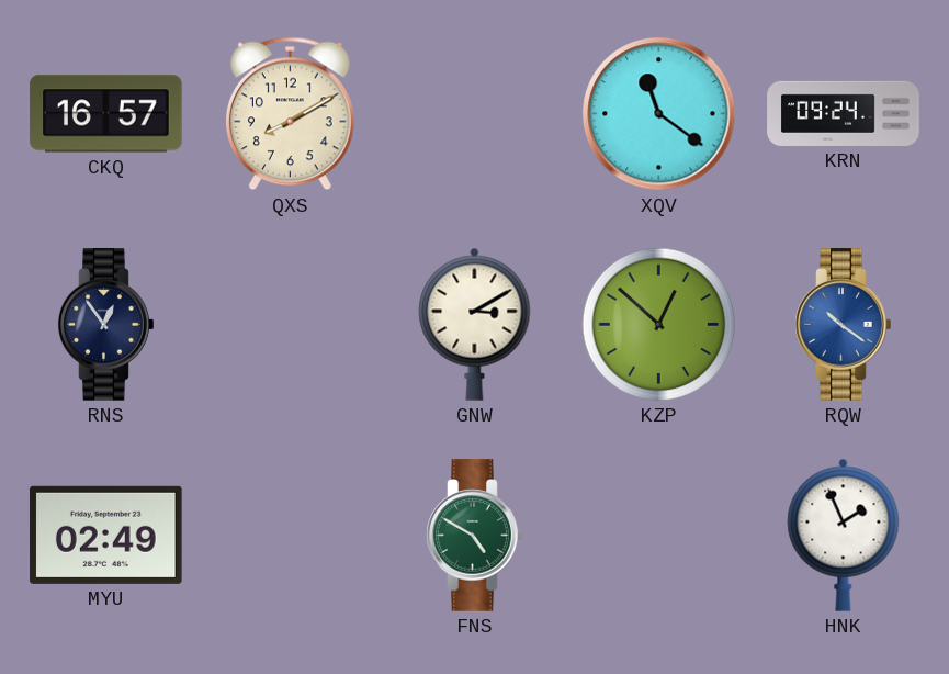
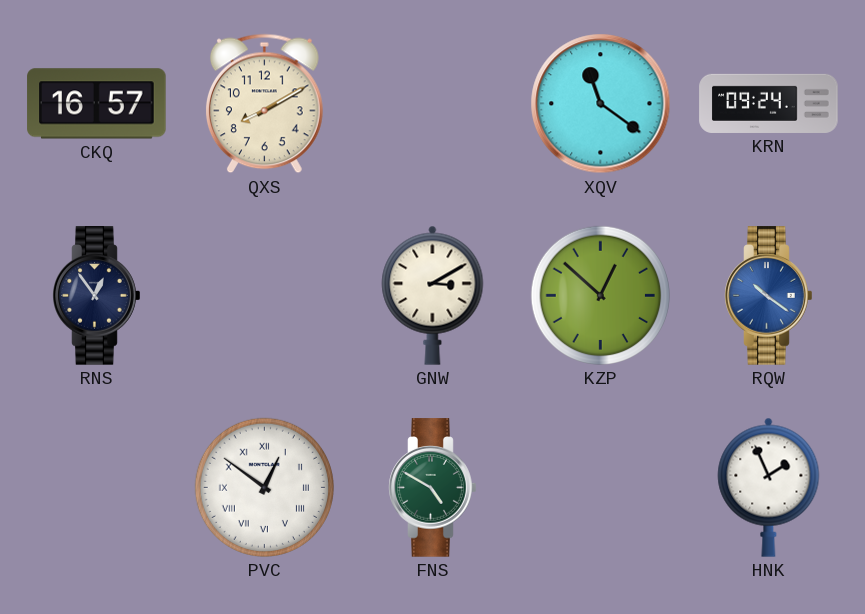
MYU: 02:49 -> none
PVC: none -> 12:51
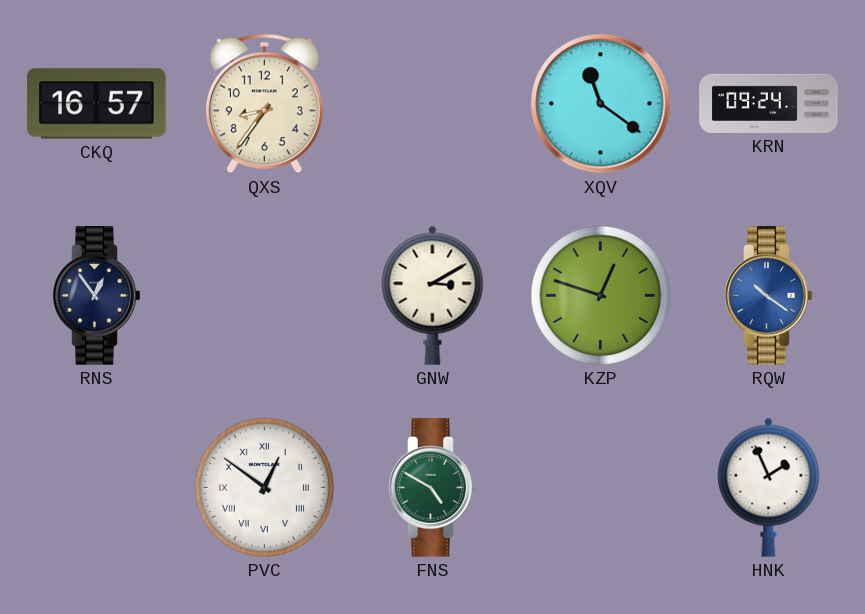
QXS: 8:10 -> 8:36
KZP: 12:52 -> 12:48
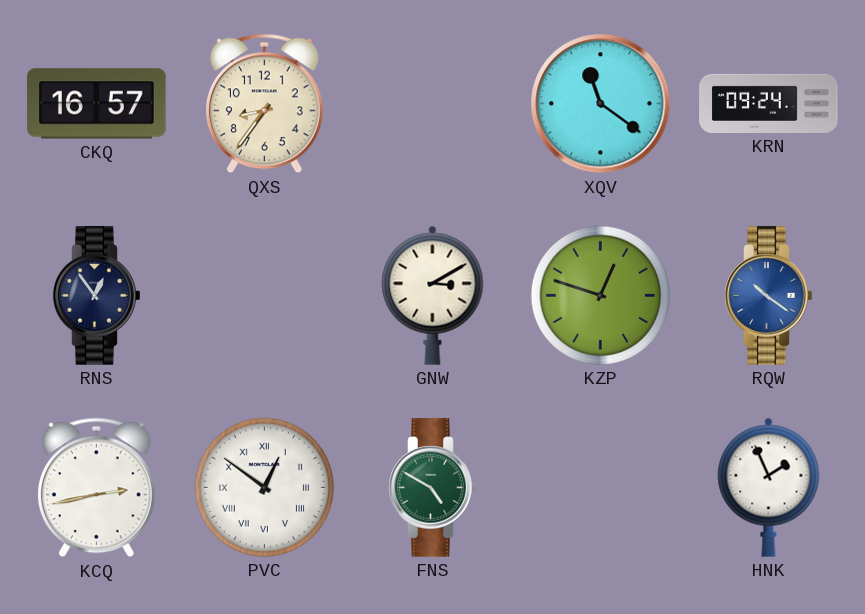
KCQ: none -> 2:43
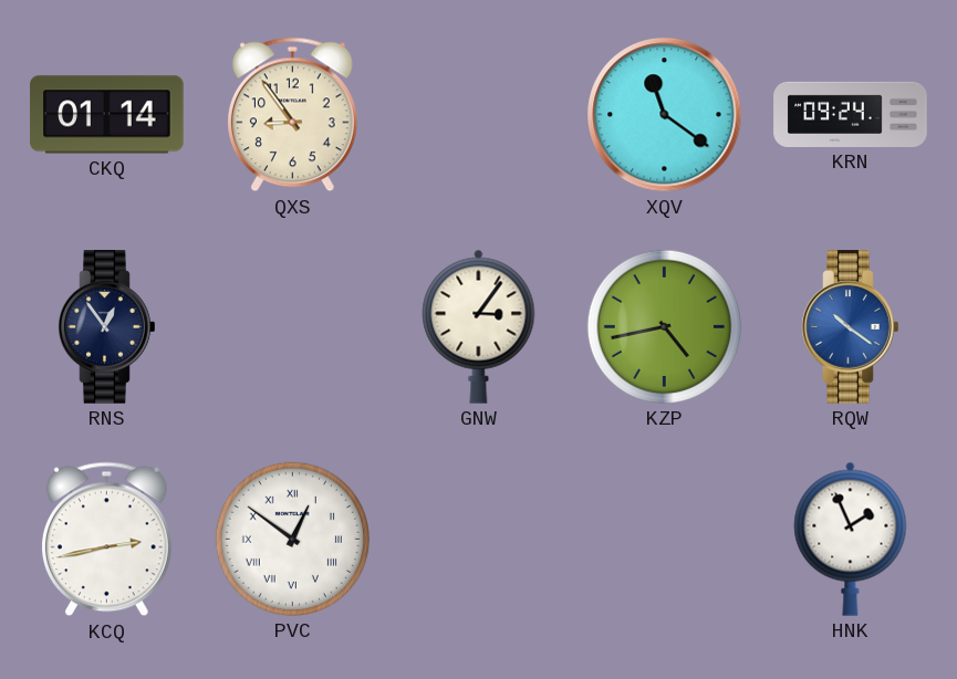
CKQ: 16:57 -> 01:14
QXS: 8:36 -> 8:54
GNW: 3:10 -> 3:06
KZP: 12:48 -> 4:43
FNS: 4:50 -> none
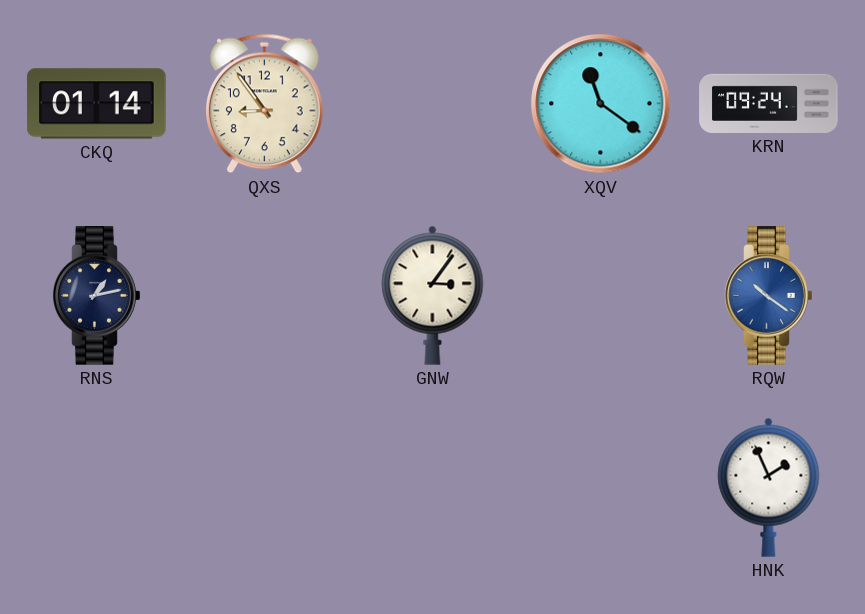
RNS: 12:54 -> 1:13
KZP: 4:43 -> none
KCQ: 2:43 -> none
PVC: 12:51 -> none
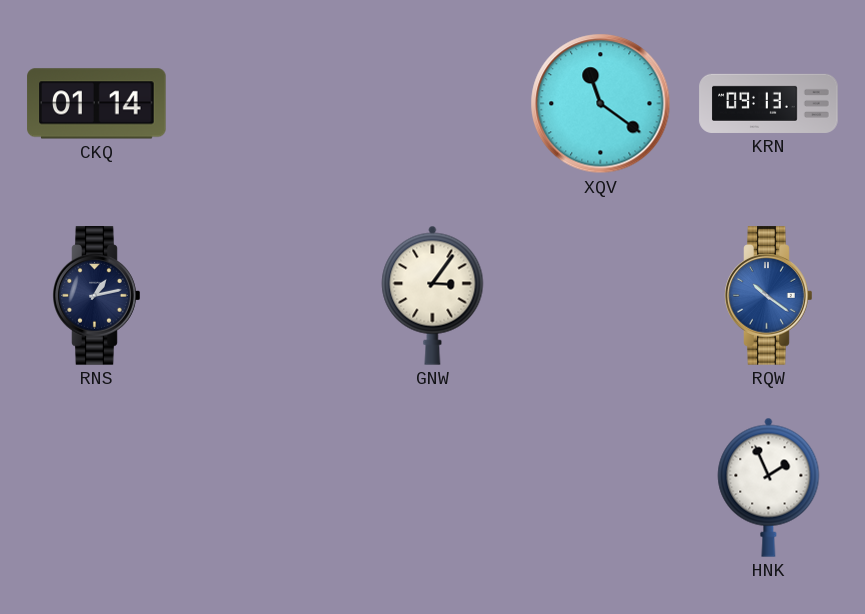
QXS: 8:54 -> none
KRN: 09:24 -> 09:13
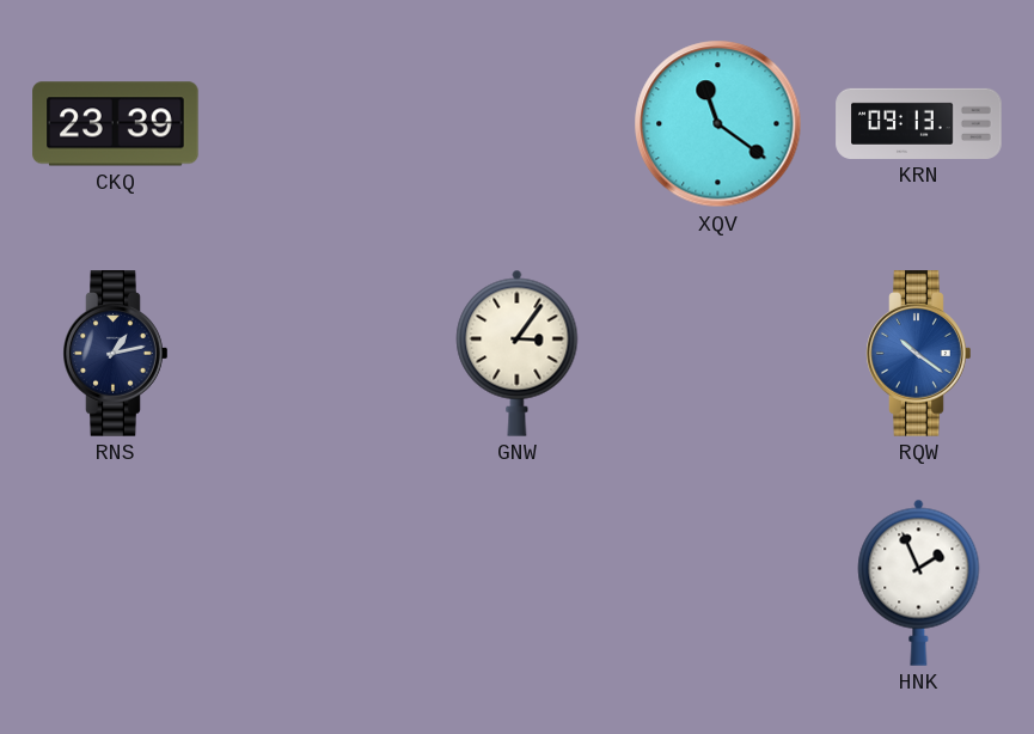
CKQ: 01:14 -> 23:39
